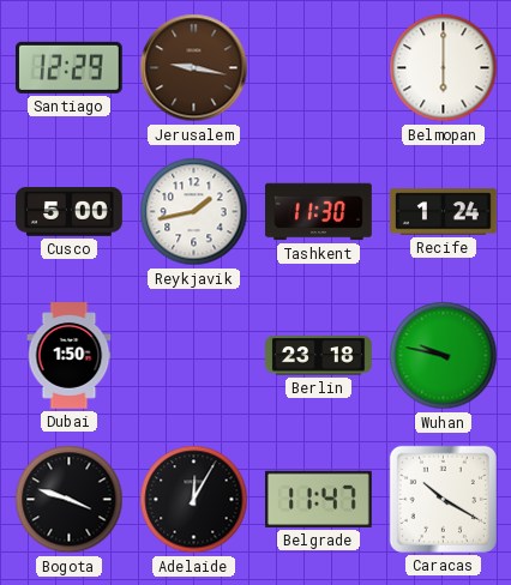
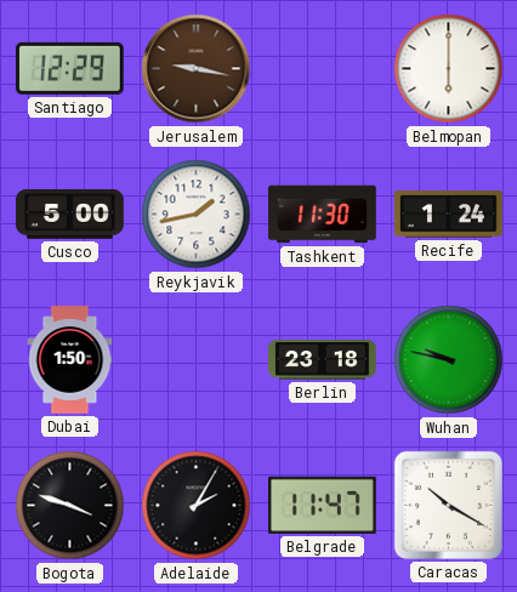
Adelaide: 12:05 -> 2:05
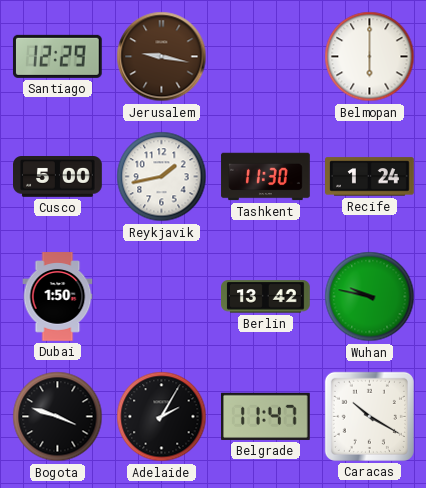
Berlin: 23:18 -> 13:42
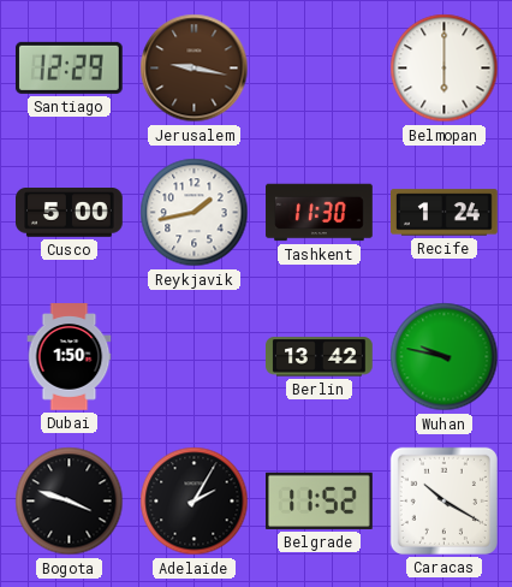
Belgrade: 11:47 -> 11:52
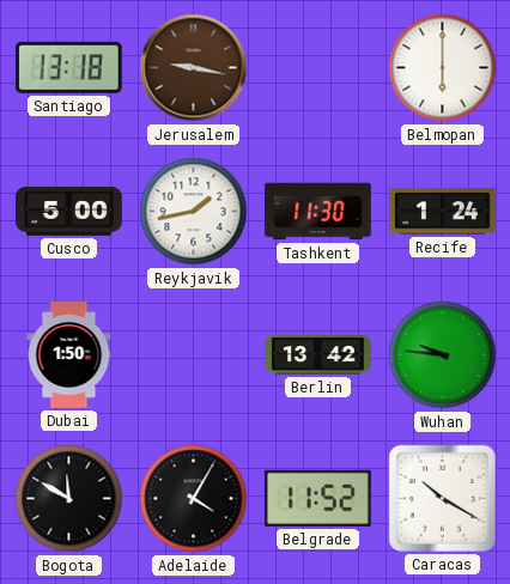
Santiago: 12:29 -> 13:18
Wuhan: 9:47 -> 9:46
Bogota: 3:48 -> 11:50
Adelaide: 2:05 -> 4:05
